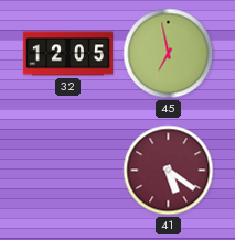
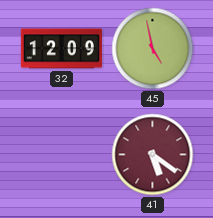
32: 12:05 -> 12:09
45: 6:58 -> 4:58
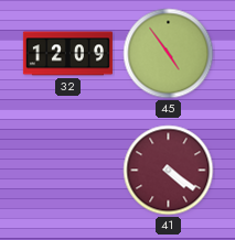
45: 4:58 -> 4:54
41: 5:21 -> 4:21
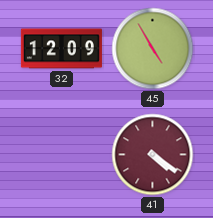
45: 4:54 -> 4:55
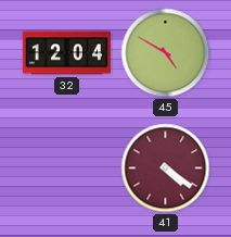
32: 12:09 -> 12:04
45: 4:55 -> 4:50
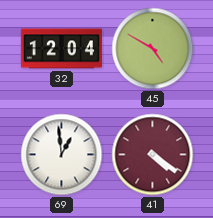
69: none -> 12:59
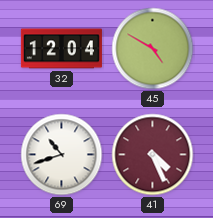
69: 12:59 -> 10:42
41: 4:21 -> 4:26
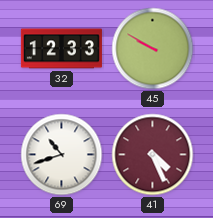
32: 12:04 -> 12:33
45: 4:50 -> 9:50
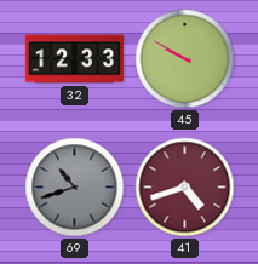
69 dial: white -> grey
41: 4:26 -> 4:42
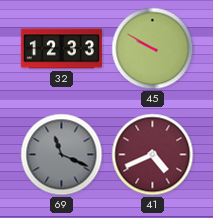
69: 10:42 -> 11:19
41: 4:42 -> 4:41
